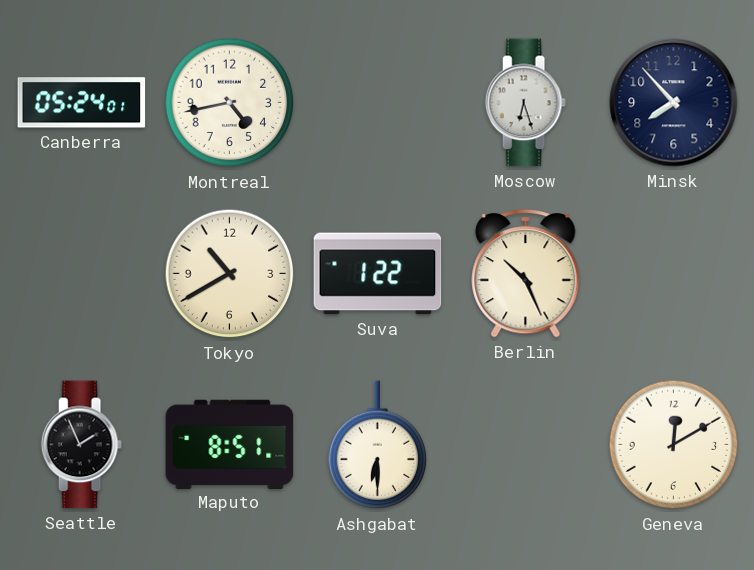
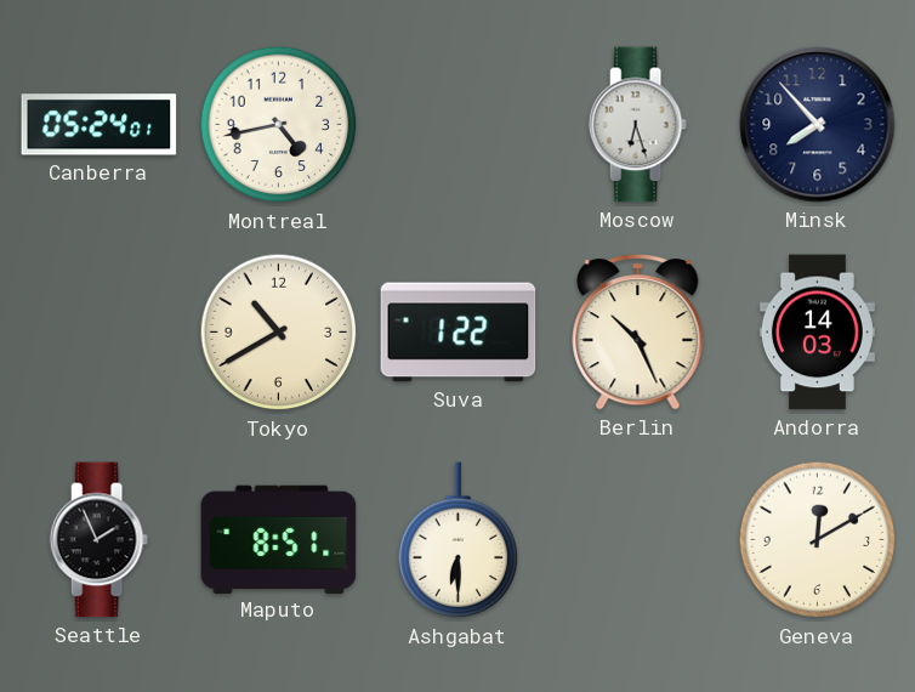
Andorra: none -> 14:03
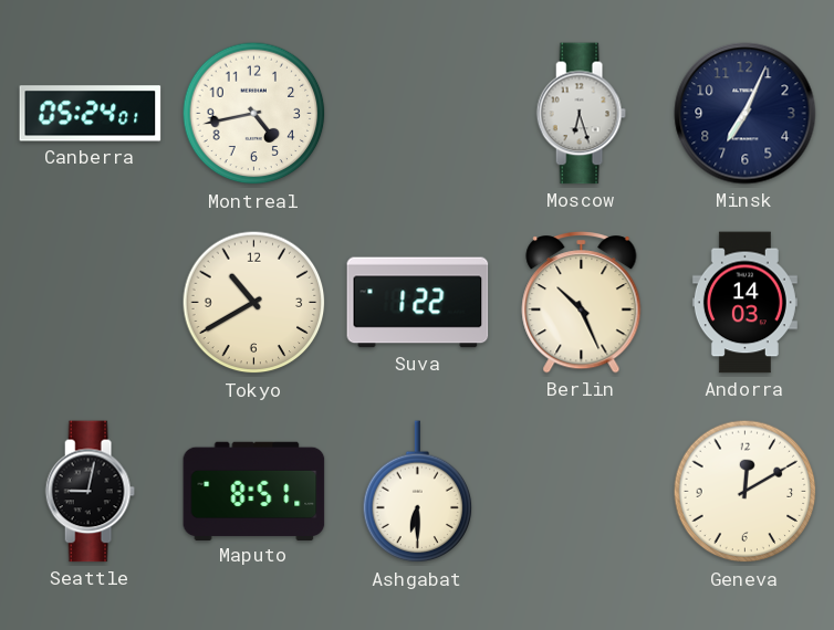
Minsk: 7:53 -> 7:04
Seattle: 1:56 -> 9:02
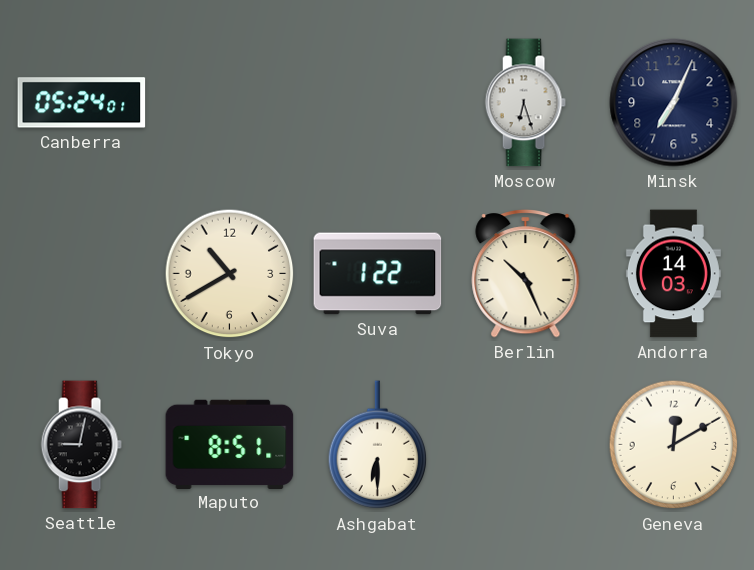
Montreal: 4:43 -> none
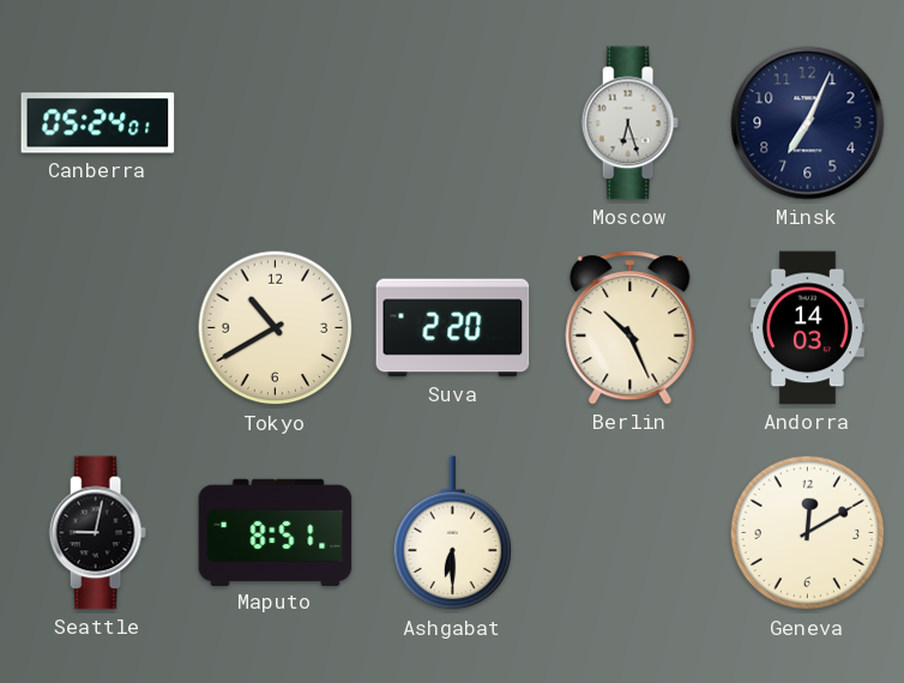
Suva: 1:22 -> 2:20
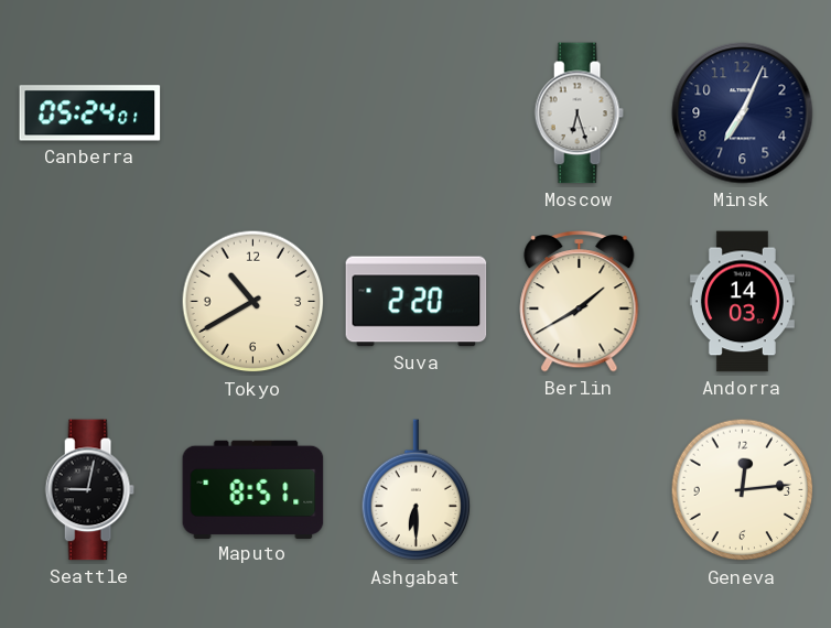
Berlin: 10:26 -> 1:40
Geneva: 12:10 -> 12:14
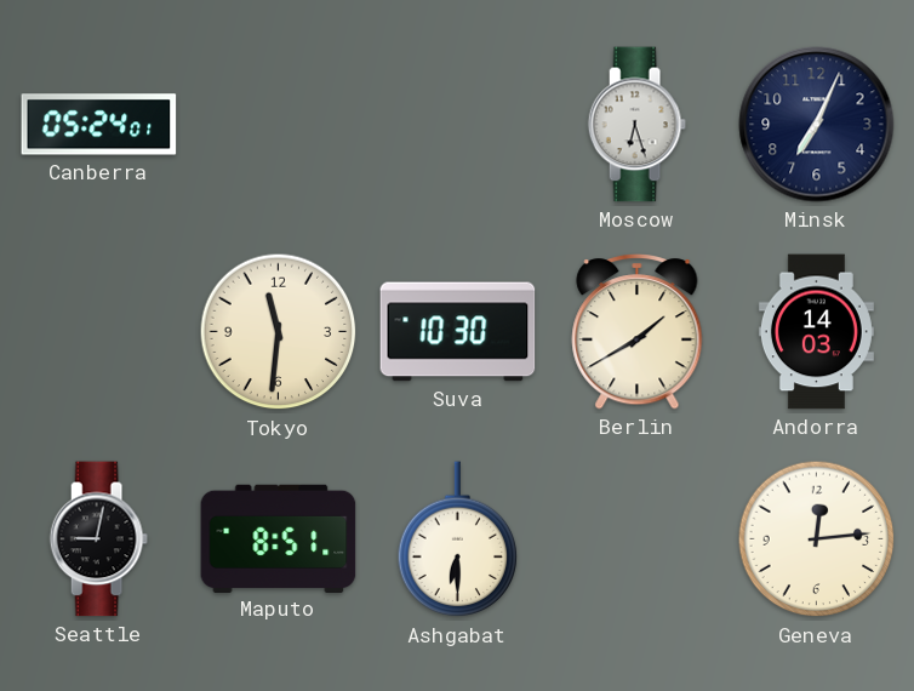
Tokyo: 10:40 -> 11:31
Suva: 2:20 -> 10:30
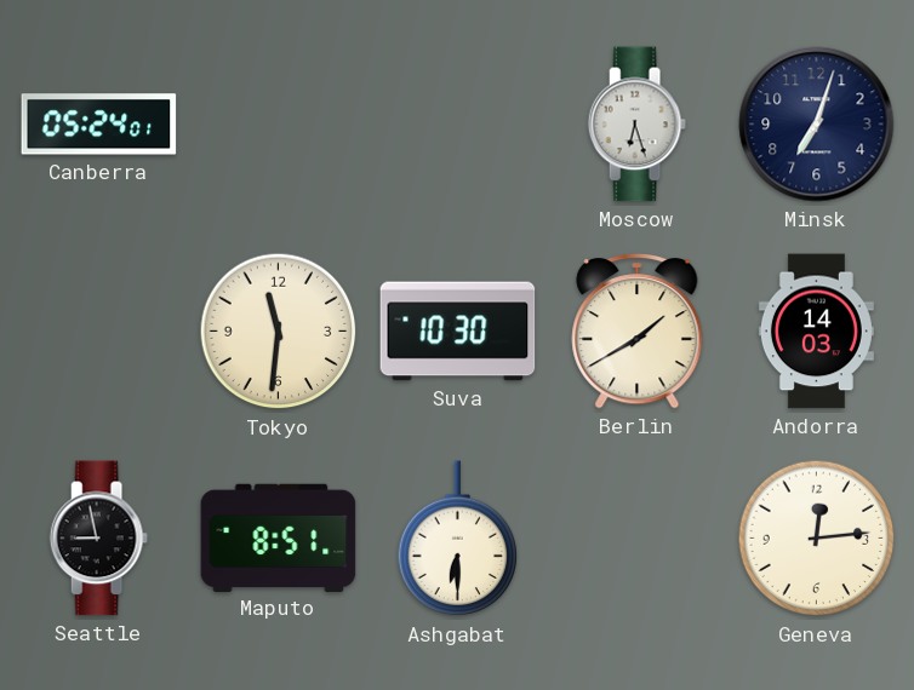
Minsk: 7:04 -> 7:03
Seattle: 9:02 -> 8:58
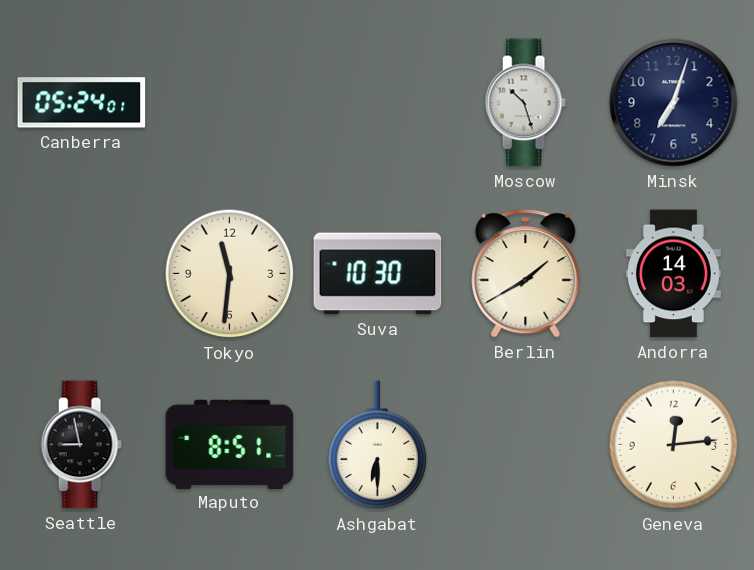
Moscow: 6:27 -> 10:27
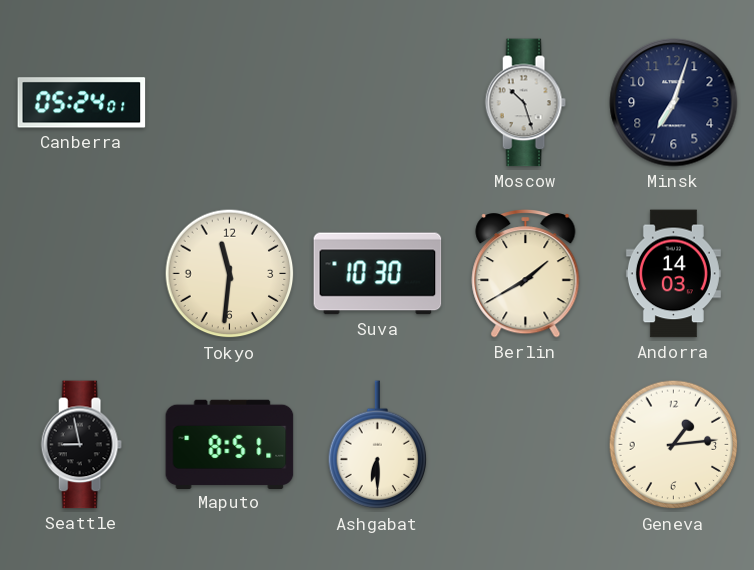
Geneva: 12:14 -> 1:14
